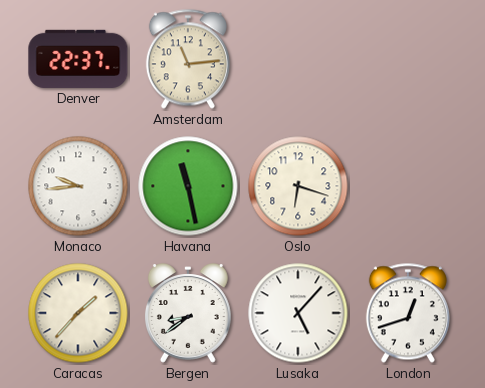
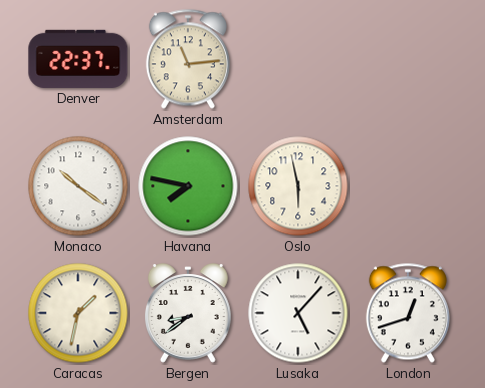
Monaco: 9:44 -> 10:21
Havana: 11:28 -> 7:47
Oslo: 6:18 -> 5:58
Caracas: 1:37 -> 1:32
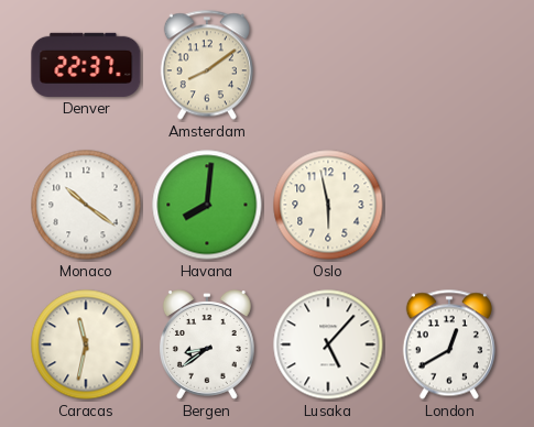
Amsterdam: 11:14 -> 8:09
Havana: 7:47 -> 8:01
Caracas: 1:32 -> 11:32
London: 12:42 -> 12:40
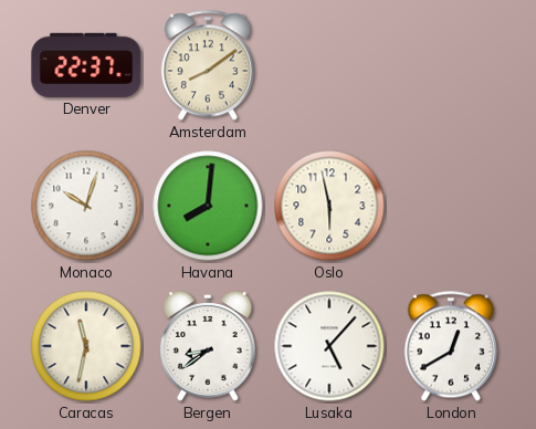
Monaco: 10:21 -> 10:03
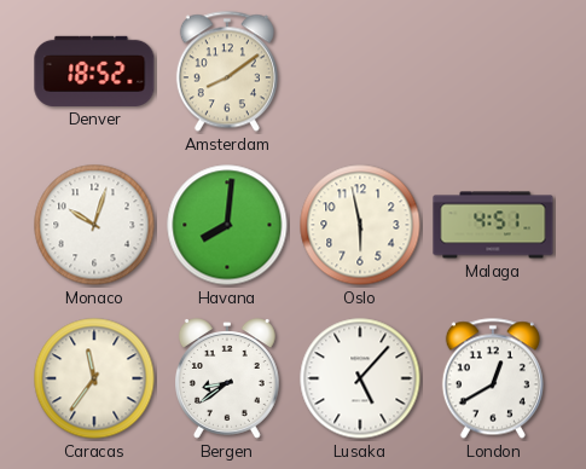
Denver: 22:37 -> 18:52
Malaga: none -> 4:51
Caracas: 11:32 -> 11:36
